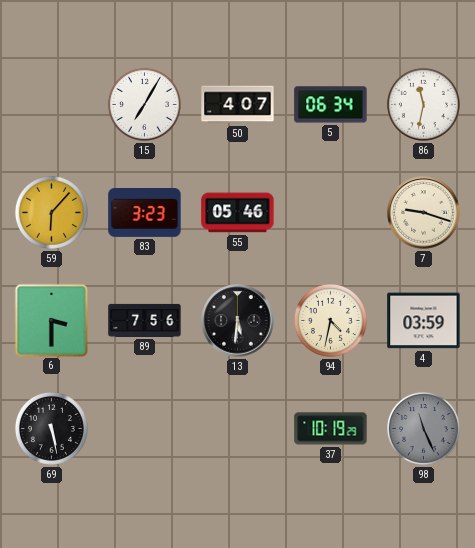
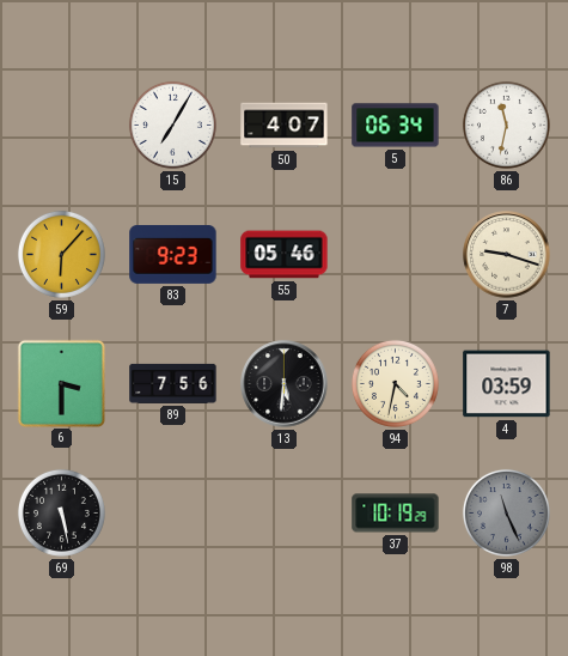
83: 3:23 -> 9:23
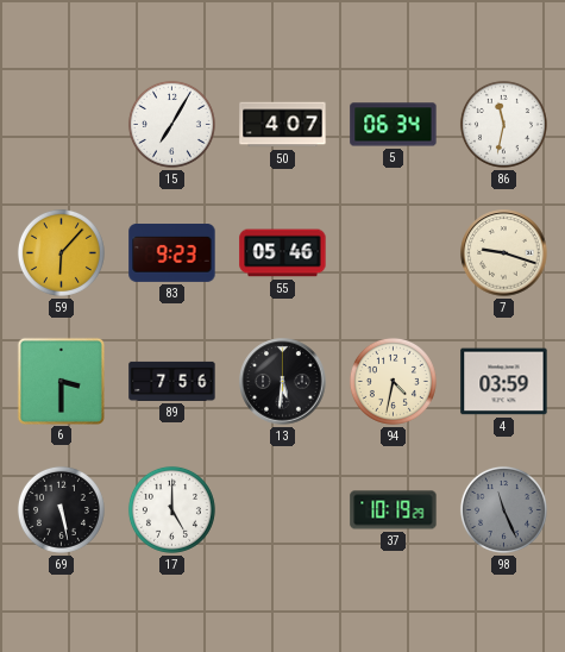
17: none -> 5:00
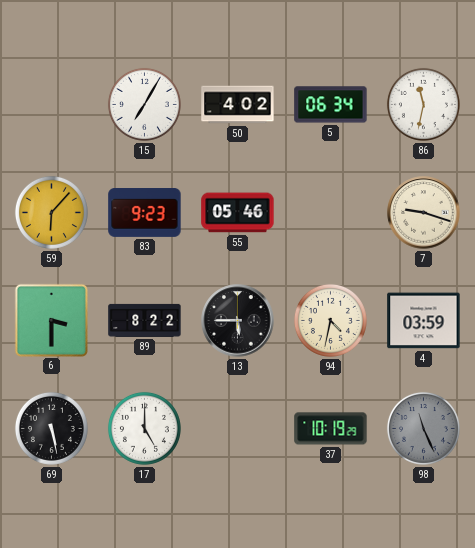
50: 4:07 -> 4:02
89: 7:56 -> 8:22
13: 5:31 -> 5:45
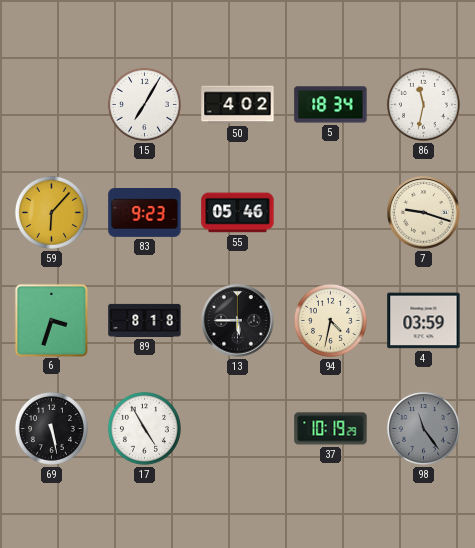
5: 06:34 -> 18:34
6: 3:30 -> 3:33
89: 8:22 -> 8:18
17: 5:00 -> 4:55
98: 11:26 -> 11:24
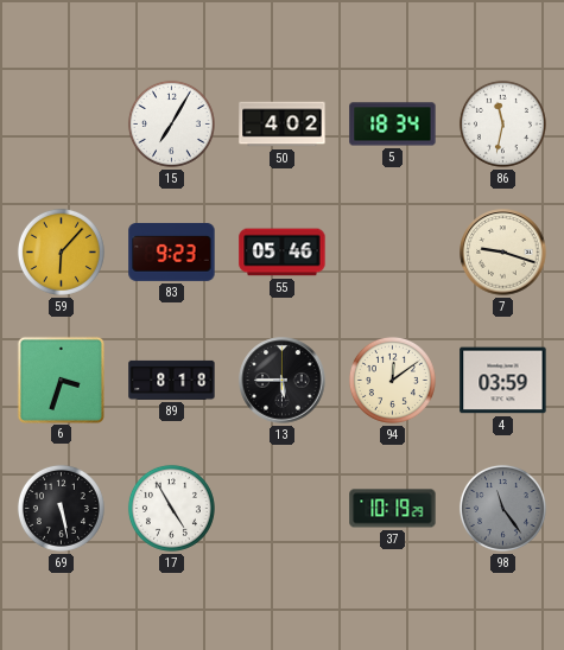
94: 4:32 -> 12:09
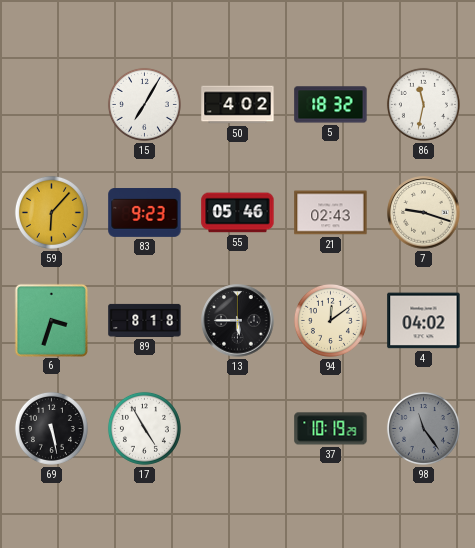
5: 18:34 -> 18:32
21: none -> 02:43
4: 03:59 -> 04:02
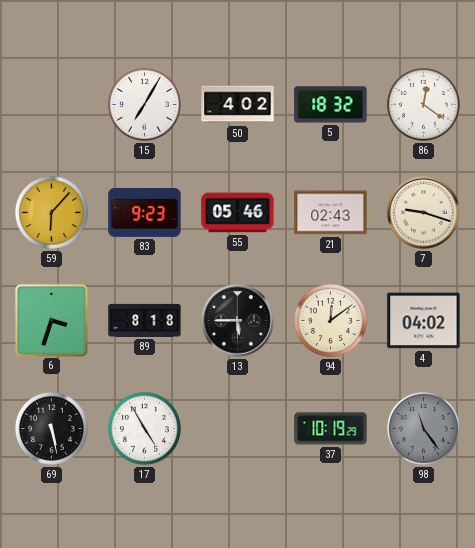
86: 11:32 -> 12:21
